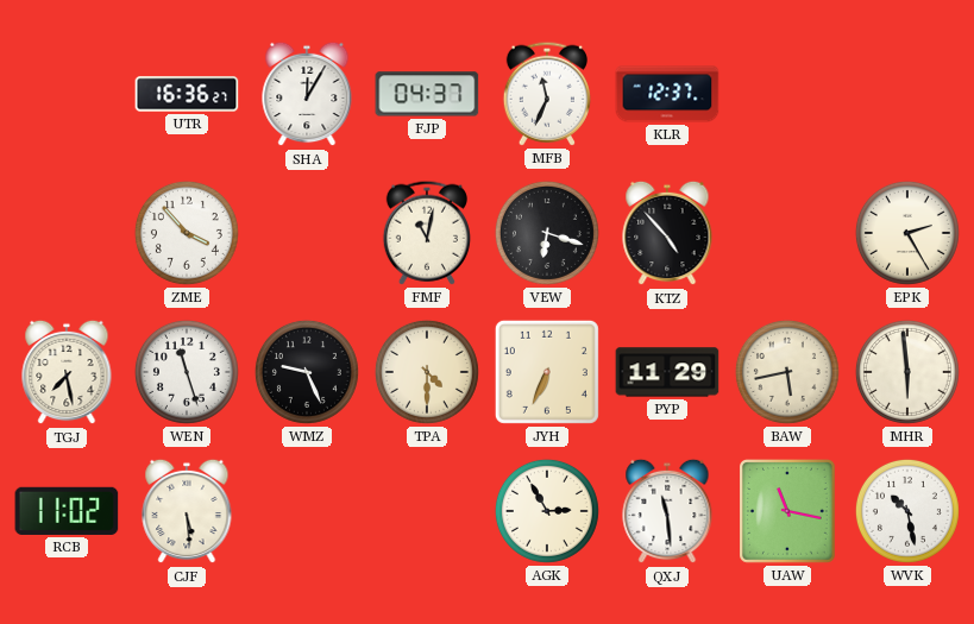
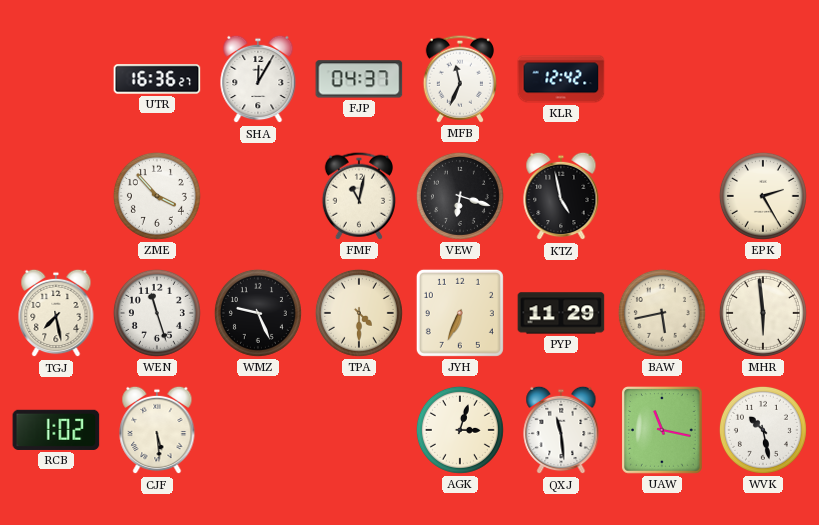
KLR: 12:37 -> 12:42
KTZ: 4:53 -> 4:58
RCB: 11:02 -> 1:02
AGK: 2:55 -> 3:03
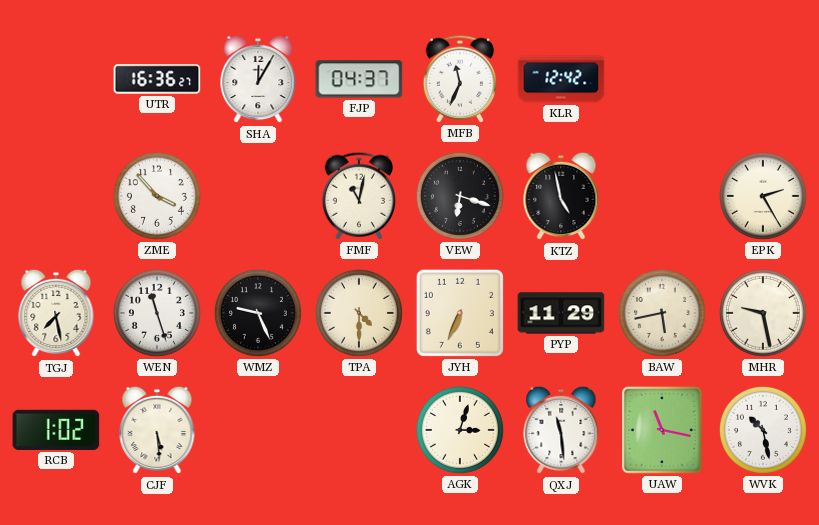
MHR: 5:59 -> 9:28
